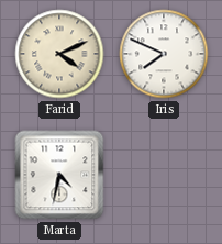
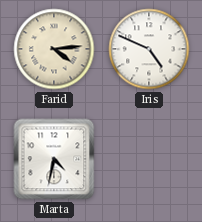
Farid: 4:11 -> 4:14
Iris: 7:49 -> 4:49
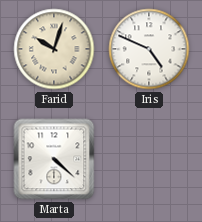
Farid: 4:14 -> 10:03
Marta: 4:32 -> 4:22
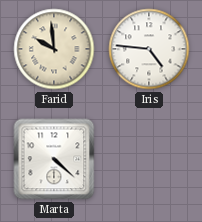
Farid: 10:03 -> 9:59
Iris: 4:49 -> 4:46
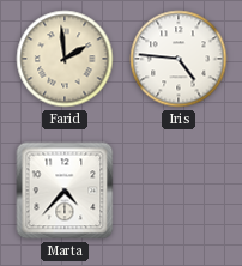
Farid: 9:59 -> 1:59
Marta: 4:22 -> 4:37
